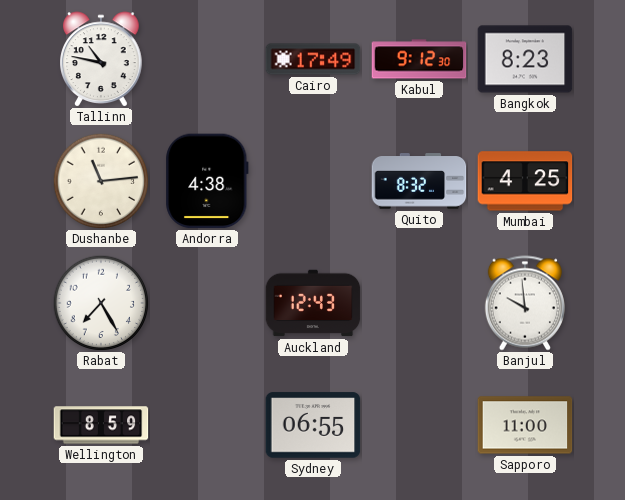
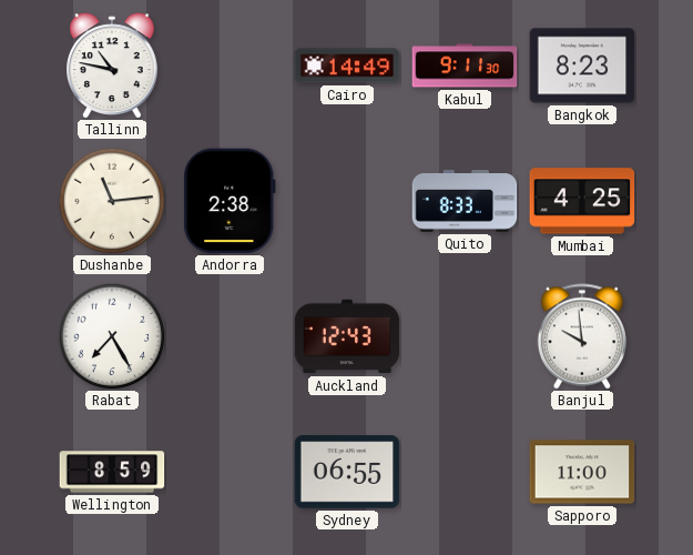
Cairo: 17:49 -> 14:49
Kabul: 9:12 -> 9:11
Andorra: 4:38 -> 2:38
Quito: 8:32 -> 8:33
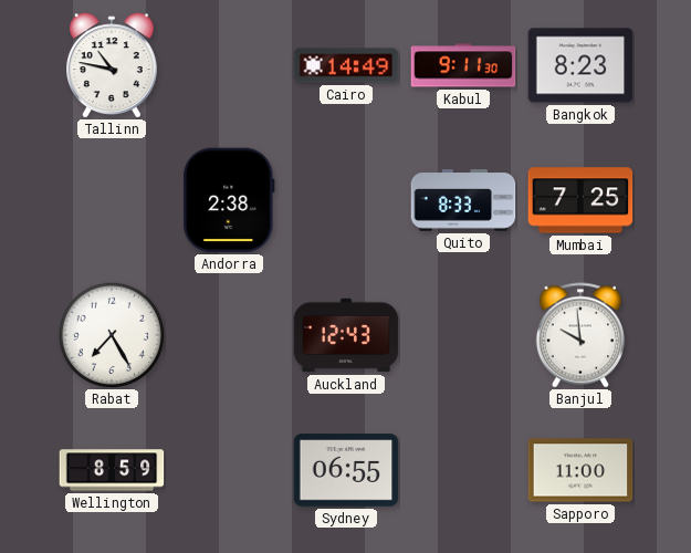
Dushanbe: 11:14 -> none
Mumbai: 4:25 -> 7:25
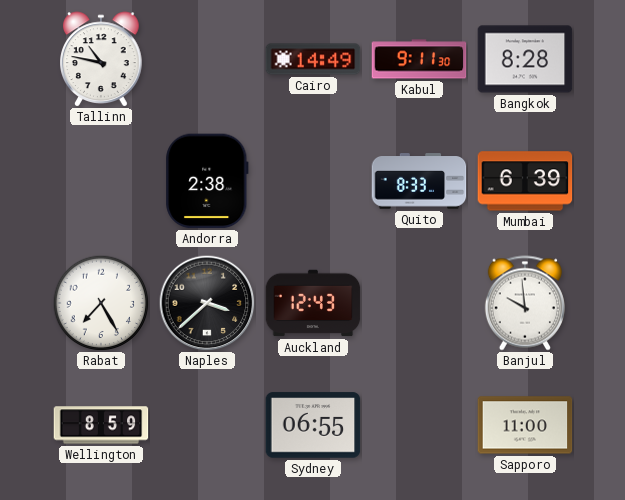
Bangkok: 8:23 -> 8:28
Mumbai: 7:25 -> 6:39
Naples: none -> 3:38
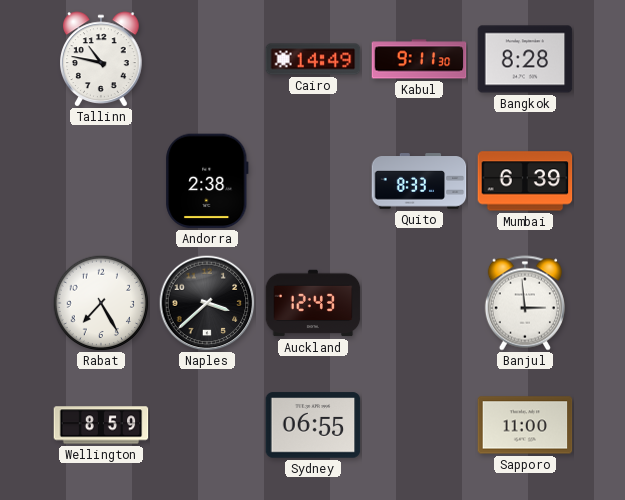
Banjul: 9:59 -> 2:59
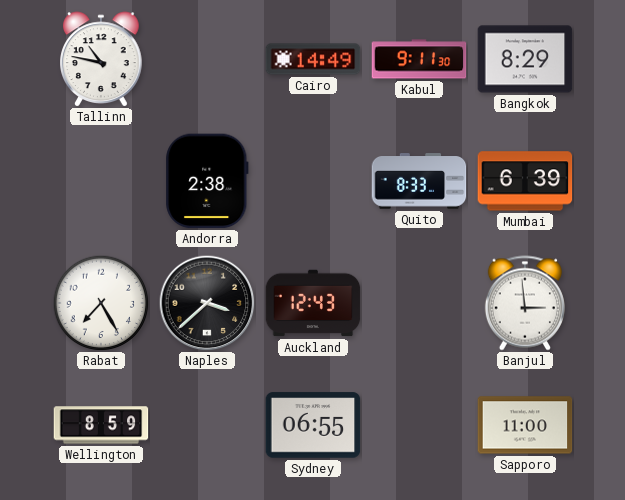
Bangkok: 8:28 -> 8:29
